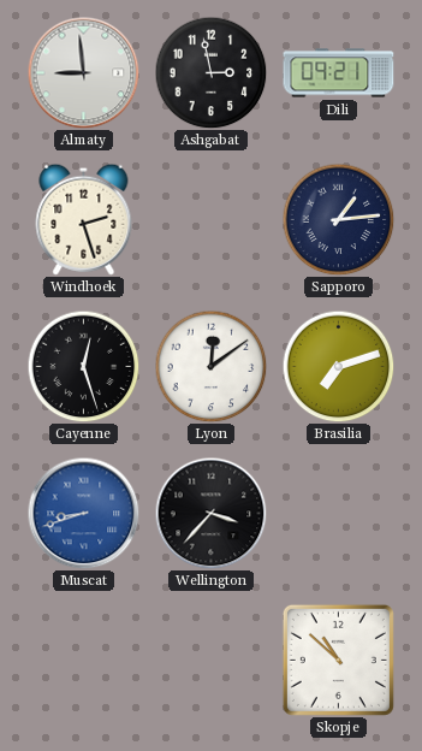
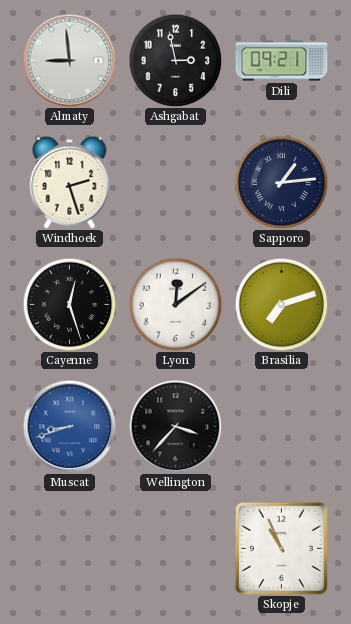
Skopje: 10:52 -> 10:56
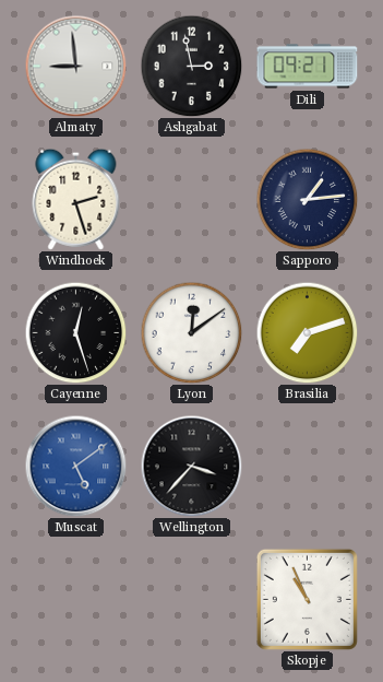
Muscat: 8:42 -> 5:09
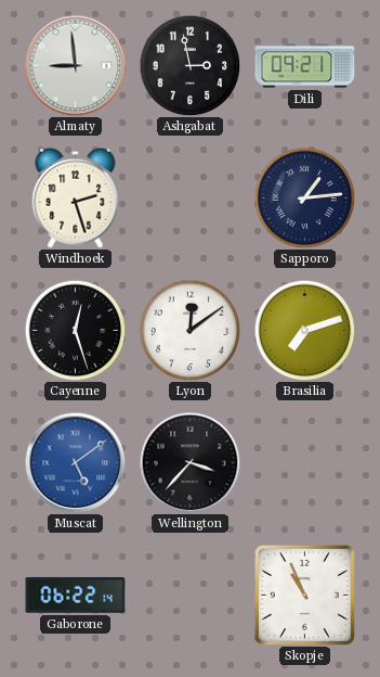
Gaborone: none -> 06:22
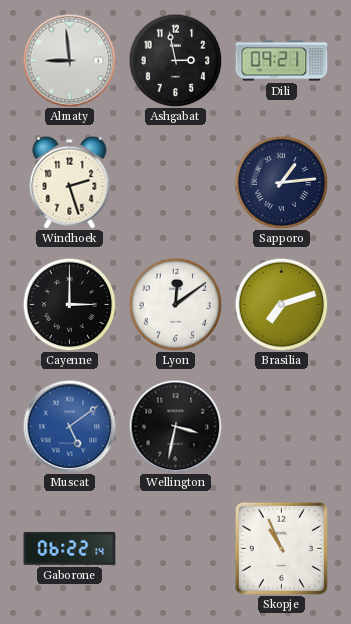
Cayenne: 12:27 -> 3:00
Wellington: 3:37 -> 3:32
